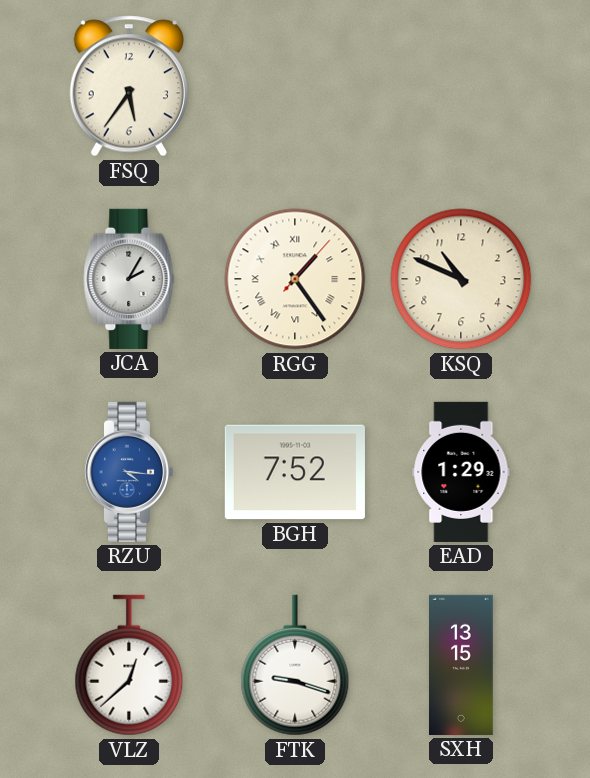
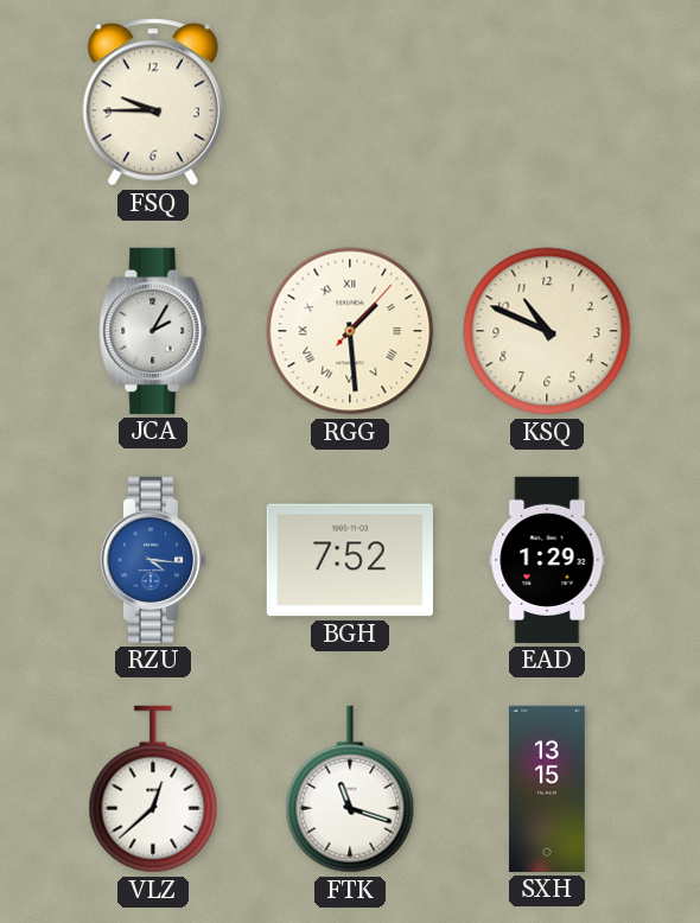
FSQ: 5:36 -> 9:45
RGG: 1:24 -> 1:29
FTK: 9:18 -> 11:18
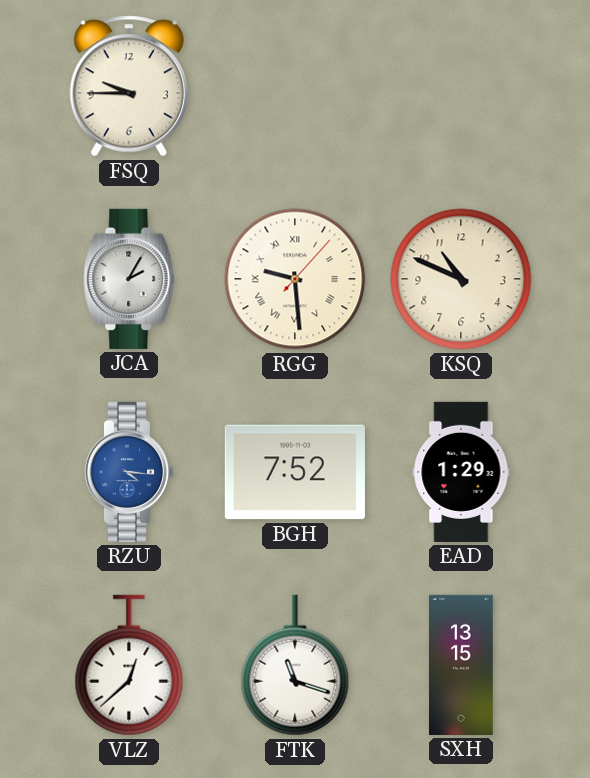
RGG: 1:29 -> 9:29
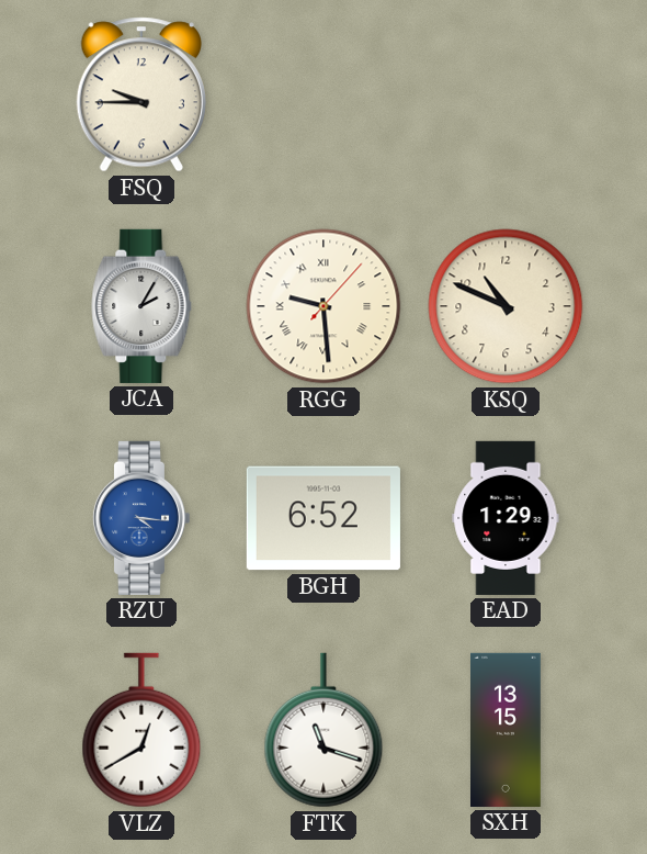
BGH: 7:52 -> 6:52
VLZ: 12:38 -> 12:40
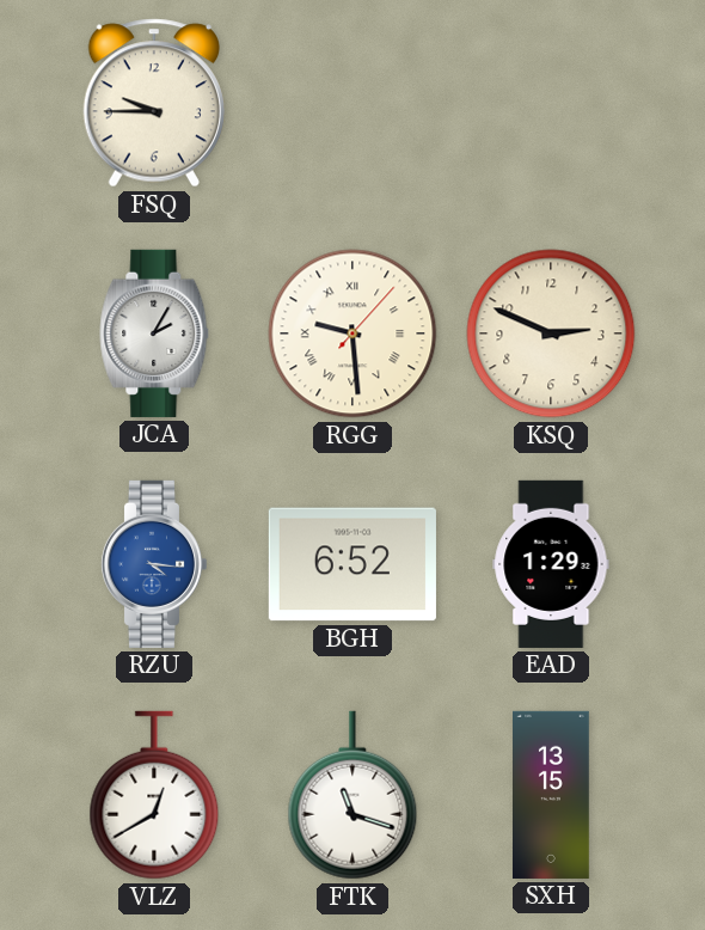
KSQ: 10:49 -> 2:49
